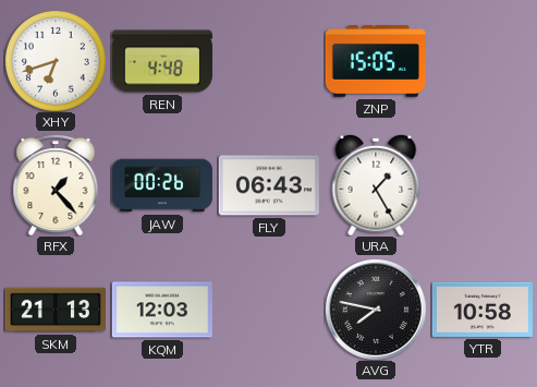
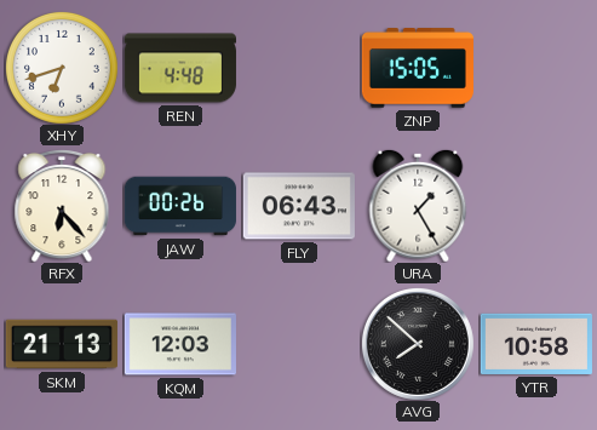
RFX: 1:23 -> 6:23
AVG: 7:47 -> 7:52
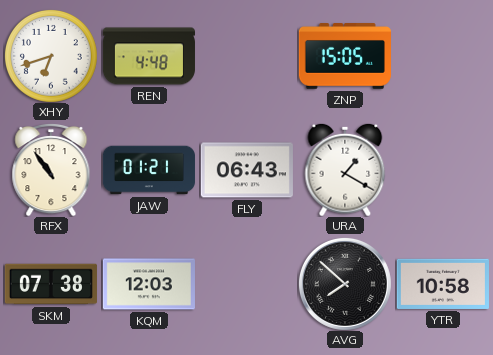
RFX: 6:23 -> 10:54
JAW: 00:26 -> 01:21
URA: 1:25 -> 1:20
SKM: 21:13 -> 07:38
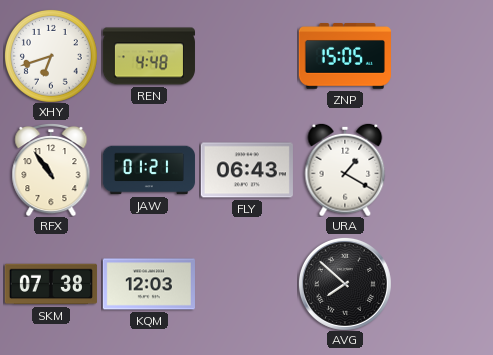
YTR: 10:58 -> none
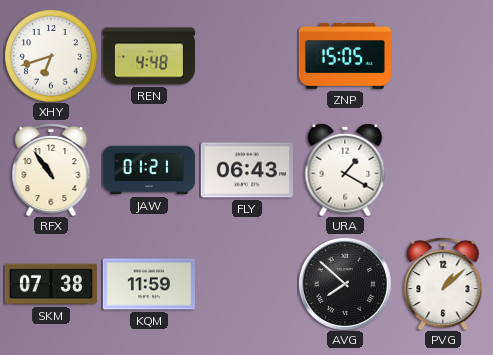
KQM: 12:03 -> 11:59
PVG: none -> 1:08
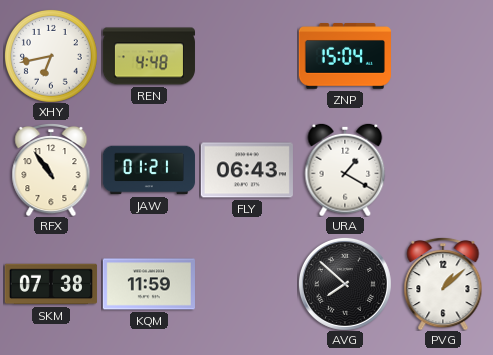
XHY: 6:42 -> 6:43
ZNP: 15:05 -> 15:04
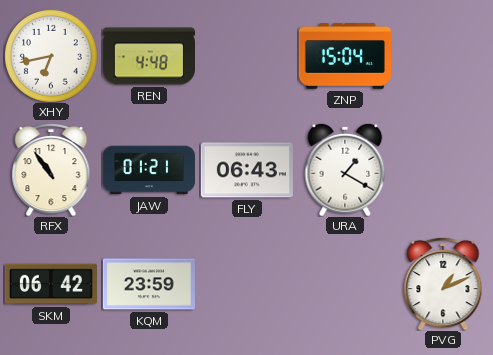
SKM: 07:38 -> 06:42
KQM: 11:59 -> 23:59
AVG: 7:52 -> none
PVG: 1:08 -> 1:11
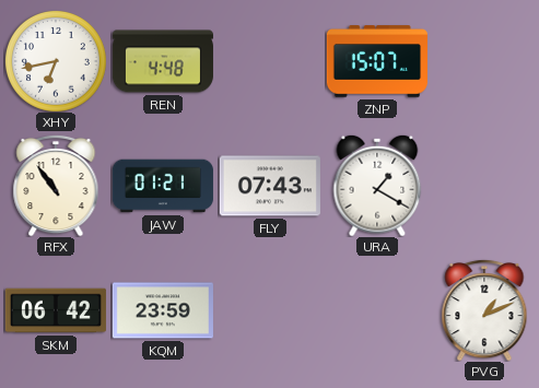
ZNP: 15:04 -> 15:07
FLY: 06:43 -> 07:43
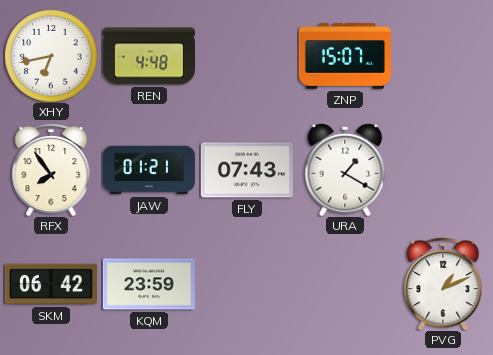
RFX: 10:54 -> 7:54
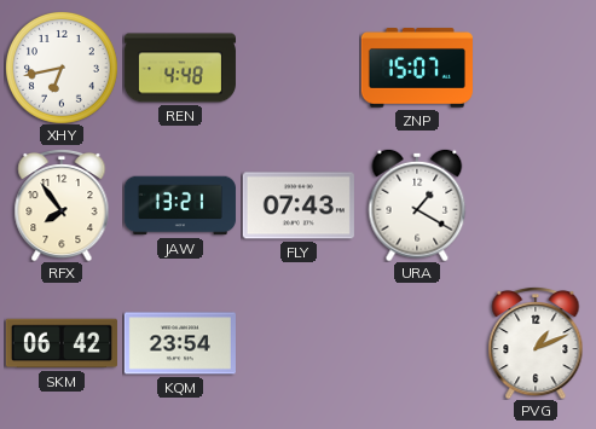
JAW: 01:21 -> 13:21
KQM: 23:59 -> 23:54
